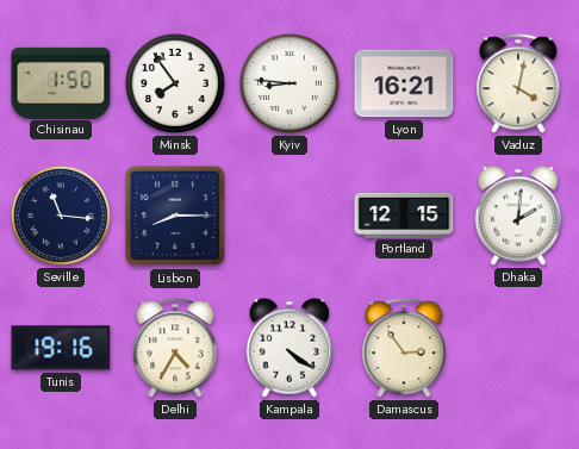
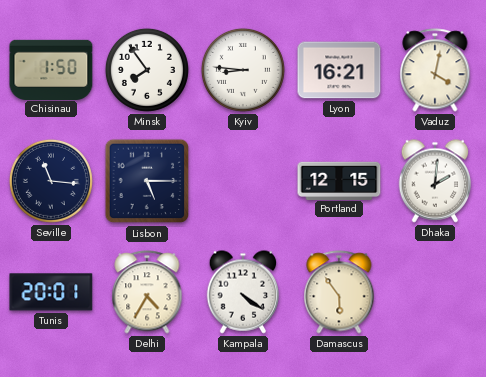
Lisbon: 8:15 -> 5:15
Tunis: 19:16 -> 20:01
Damascus: 2:54 -> 5:54
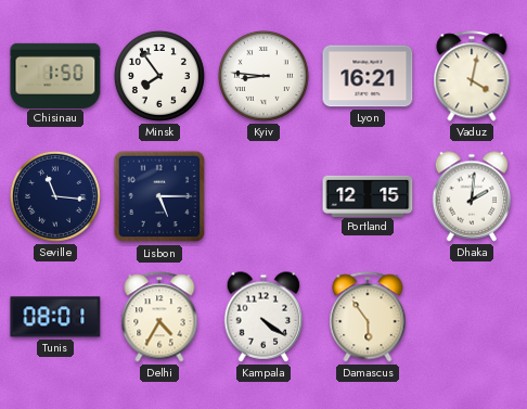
Tunis: 20:01 -> 08:01
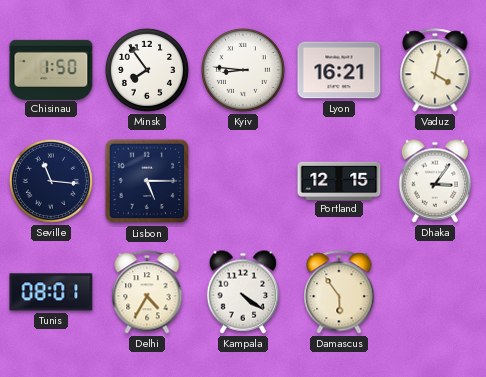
Dhaka: 2:01 -> 3:06
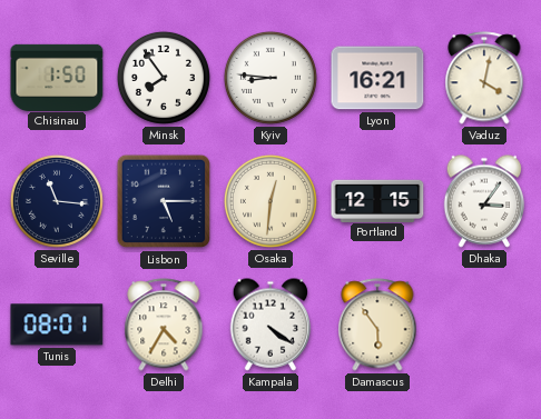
Osaka: none -> 12:31
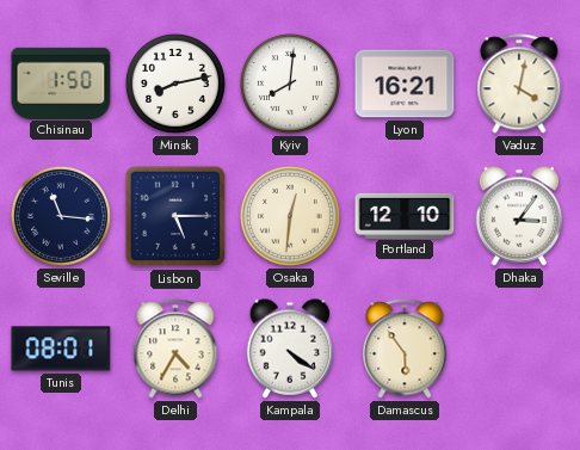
Minsk: 7:54 -> 8:13
Kyiv: 8:46 -> 8:01
Portland: 12:15 -> 12:10
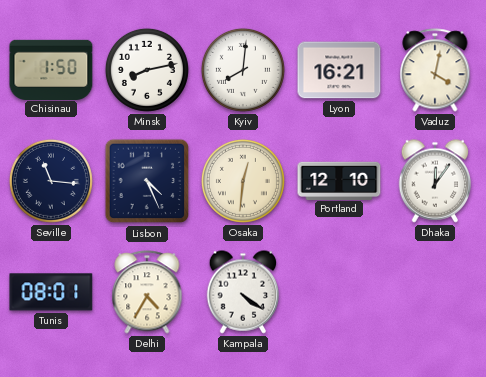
Lisbon: 5:15 -> 4:26
Dhaka: 3:06 -> 12:06
Damascus: 5:54 -> none
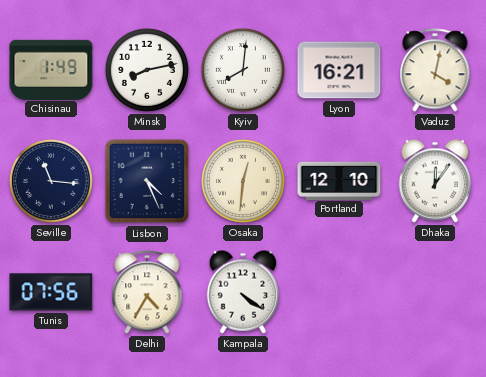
Chisinau: 1:50 -> 1:49
Tunis: 08:01 -> 07:56
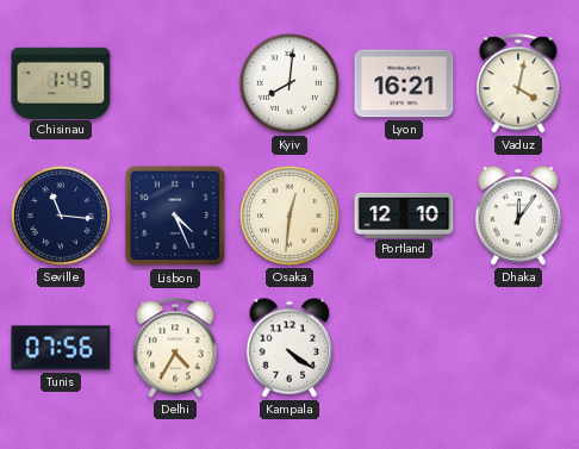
Minsk: 8:13 -> none
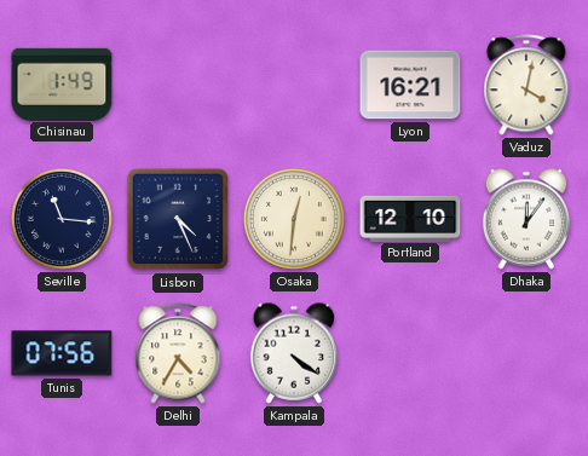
Kyiv: 8:01 -> none
